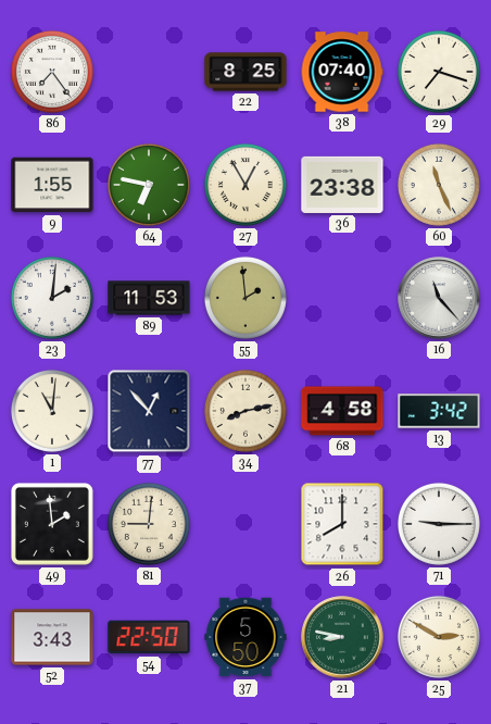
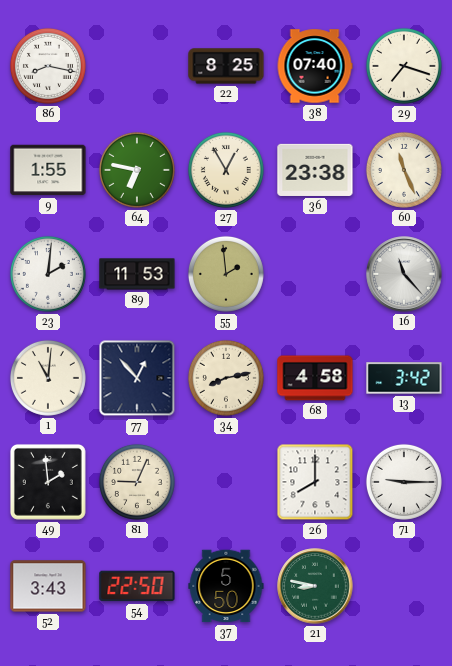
86: 7:24 -> 8:17
81: 9:01 -> 9:04
25: 2:50 -> none
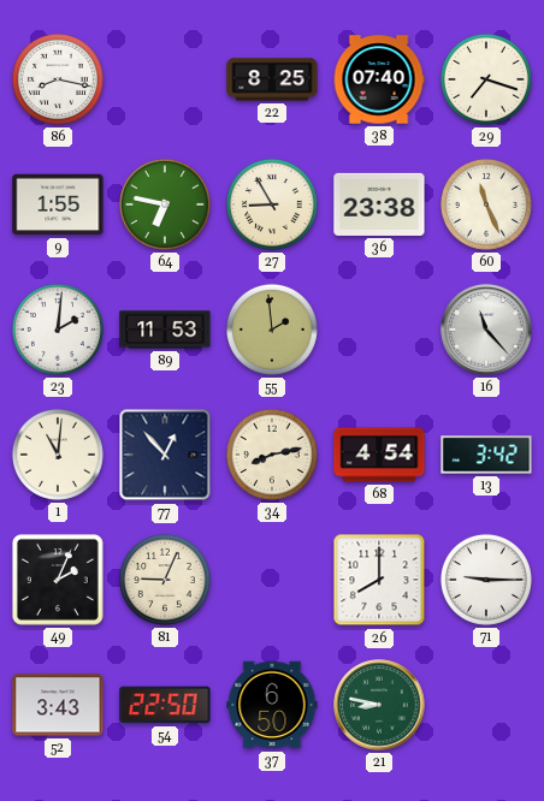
27: 12:55 -> 8:55
68: 4:58 -> 4:54
49: 1:59 -> 2:04
37: 5:50 -> 6:50
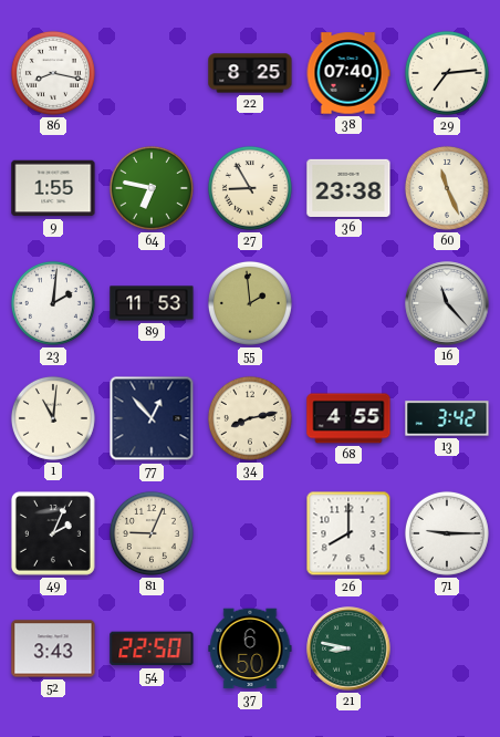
29: 7:18 -> 7:14
68: 4:54 -> 4:55
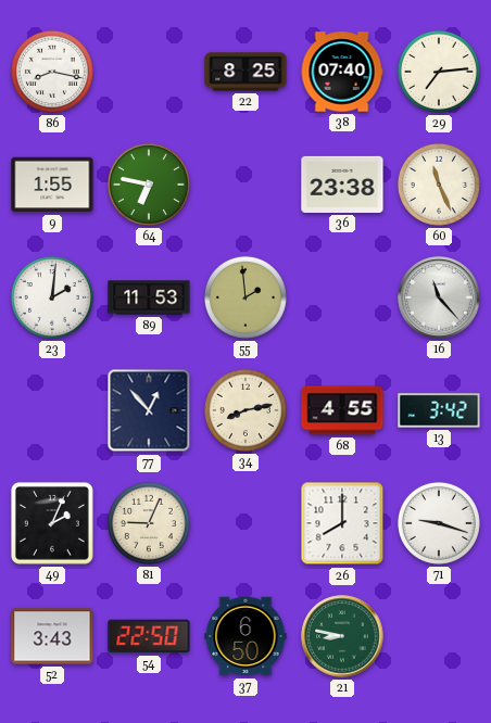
27: 8:55 -> none
1: 11:01 -> none
71: 9:15 -> 9:18
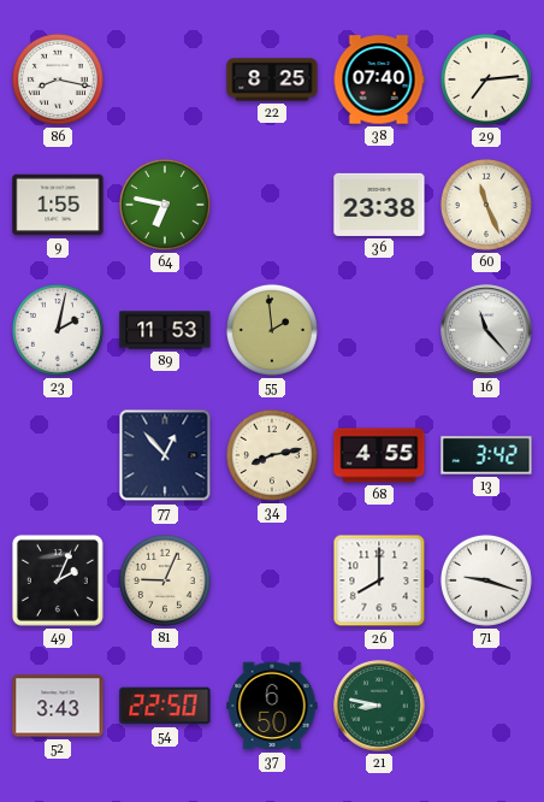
23: 2:01 -> 2:02
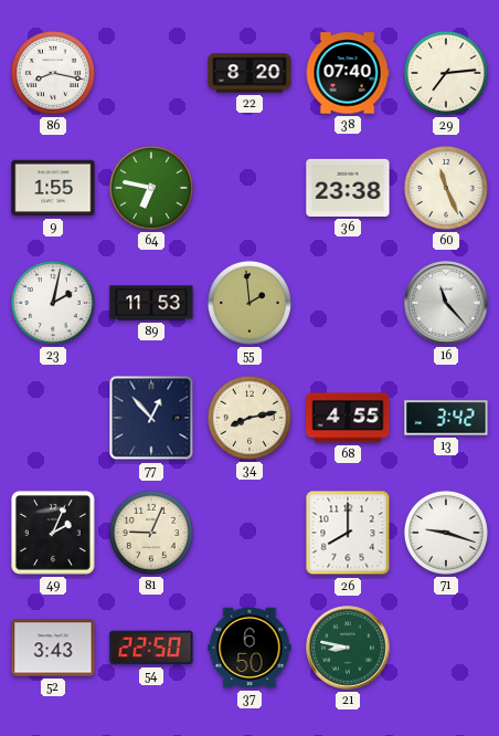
22: 8:25 -> 8:20
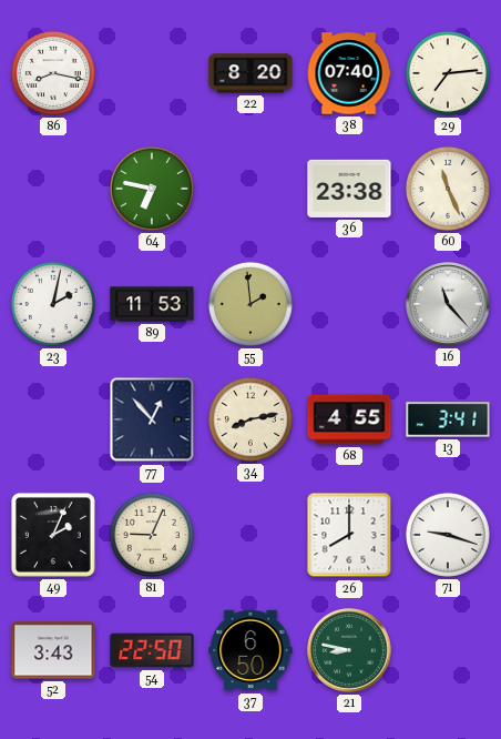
9: 1:55 -> none
13: 3:42 -> 3:41
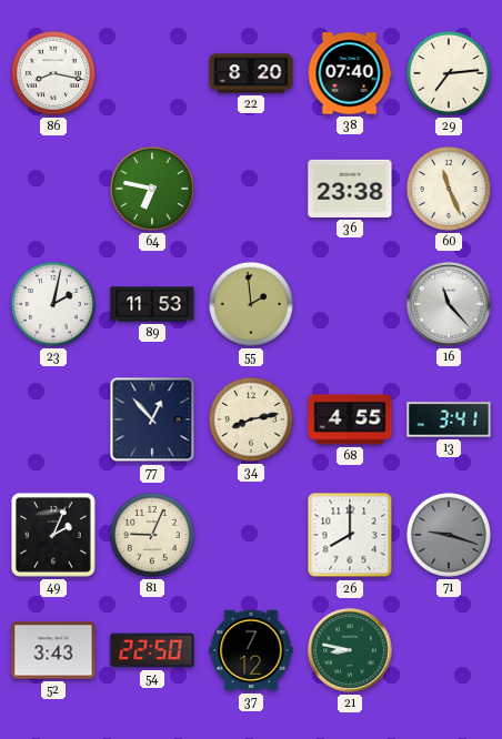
71 dial: white -> grey
37: 6:50 -> 7:12
